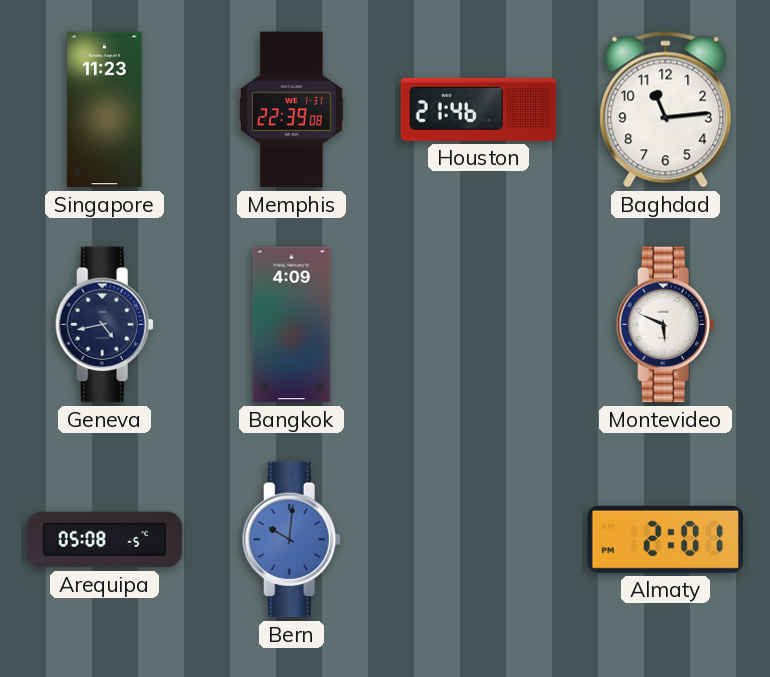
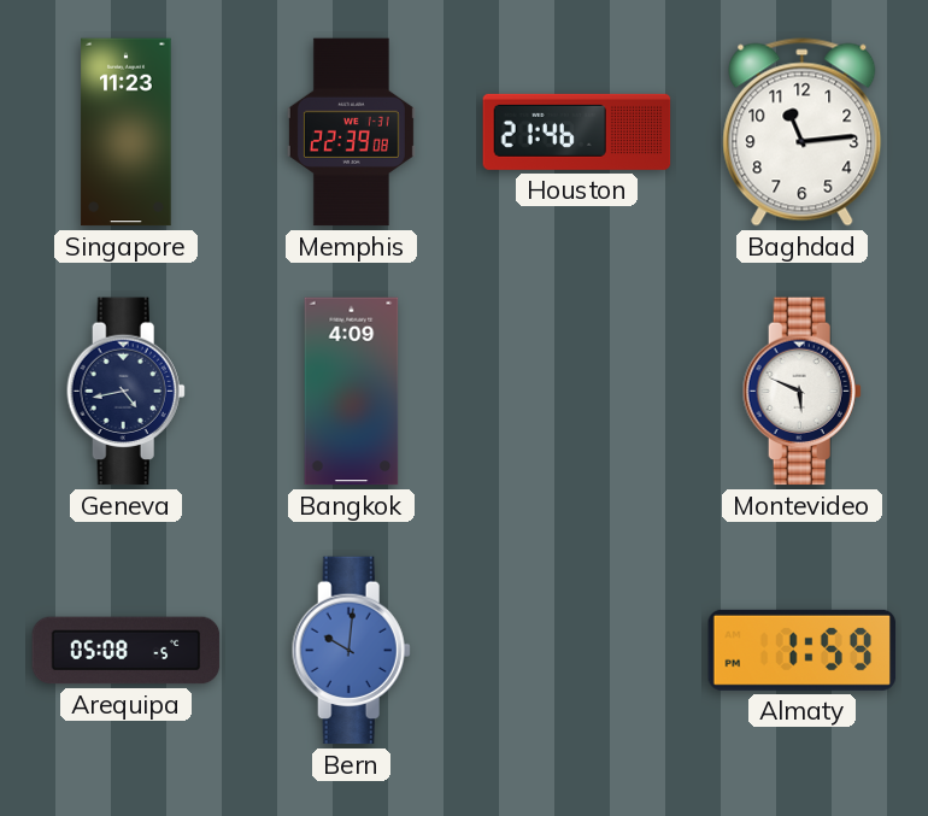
Almaty: 2:01 -> 1:59
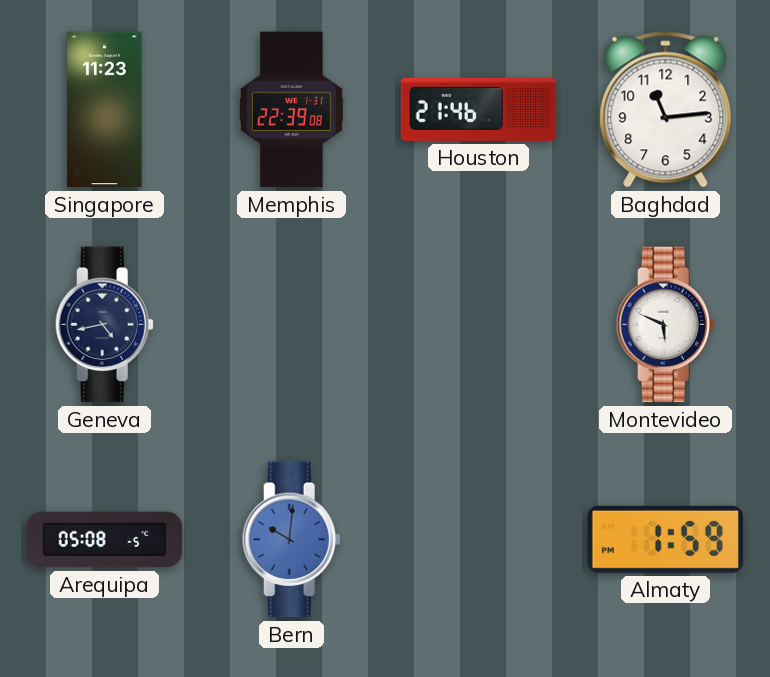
Bangkok: 4:09 -> none
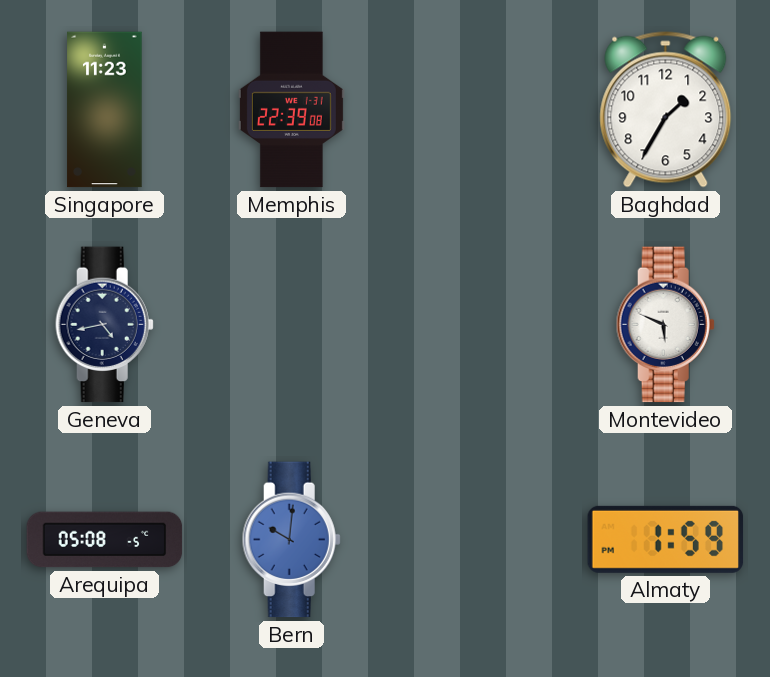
Houston: 21:46 -> none
Baghdad: 11:14 -> 1:35
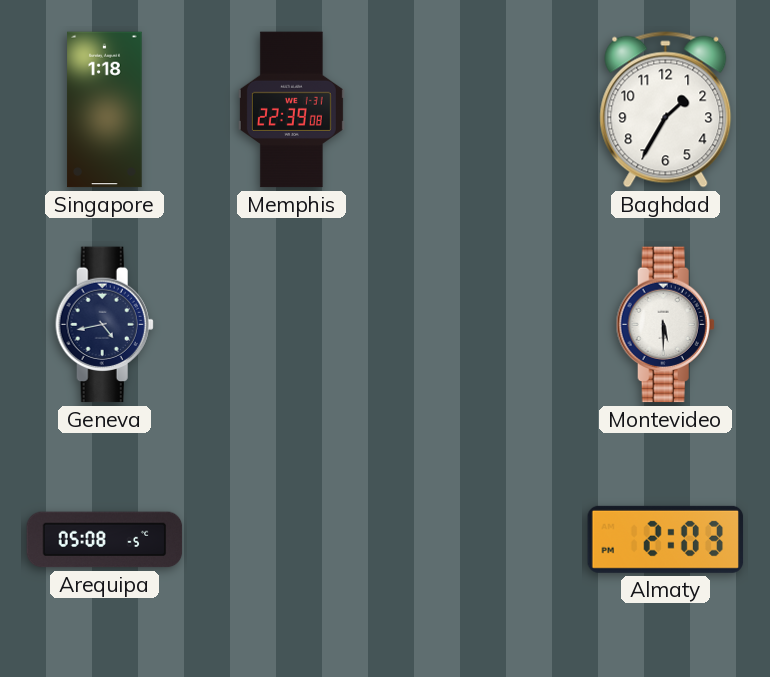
Singapore: 11:23 -> 1:18
Montevideo: 5:49 -> 5:30
Bern: 10:01 -> none
Almaty: 1:59 -> 2:03
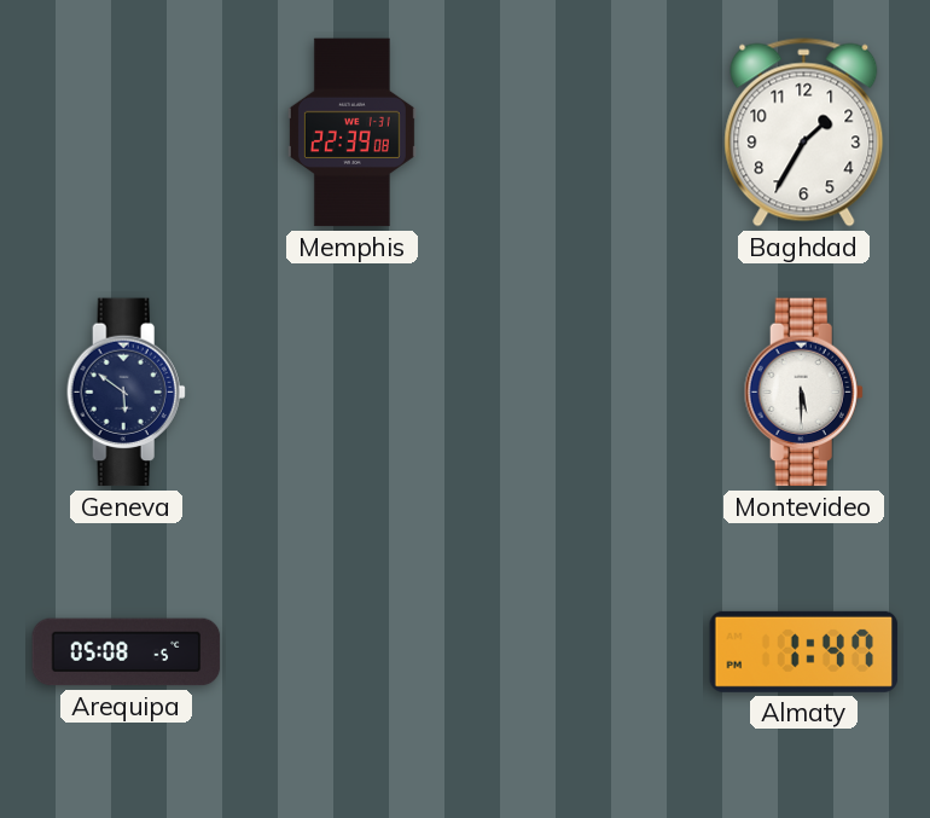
Singapore: 1:18 -> none
Geneva: 4:43 -> 5:51
Almaty: 2:03 -> 1:47
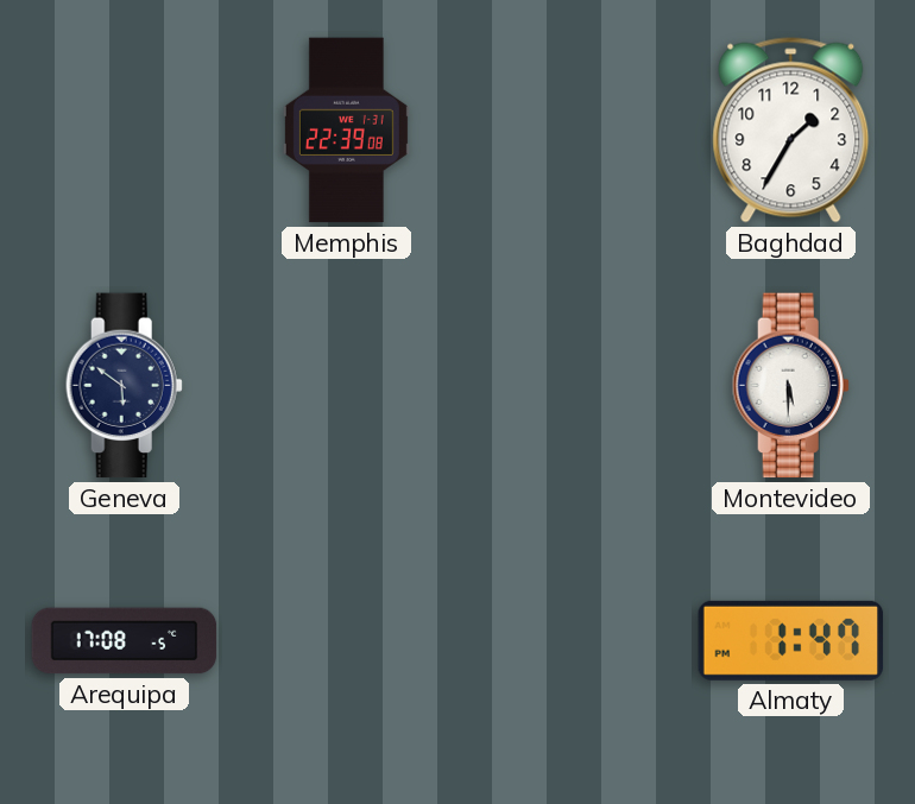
Arequipa: 05:08 -> 17:08
